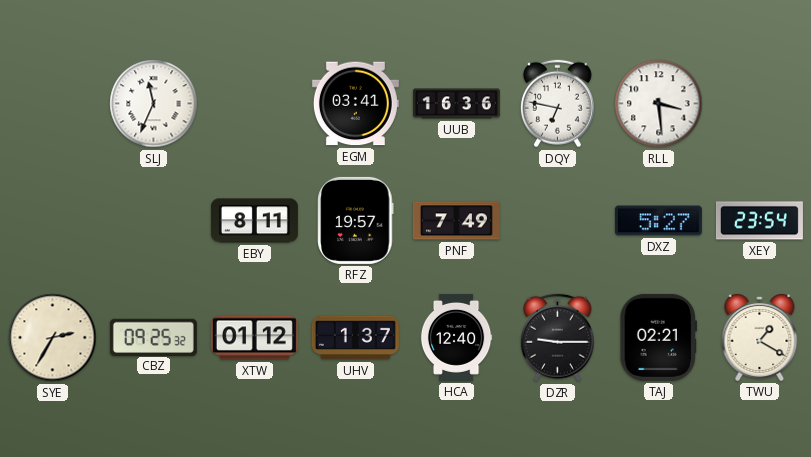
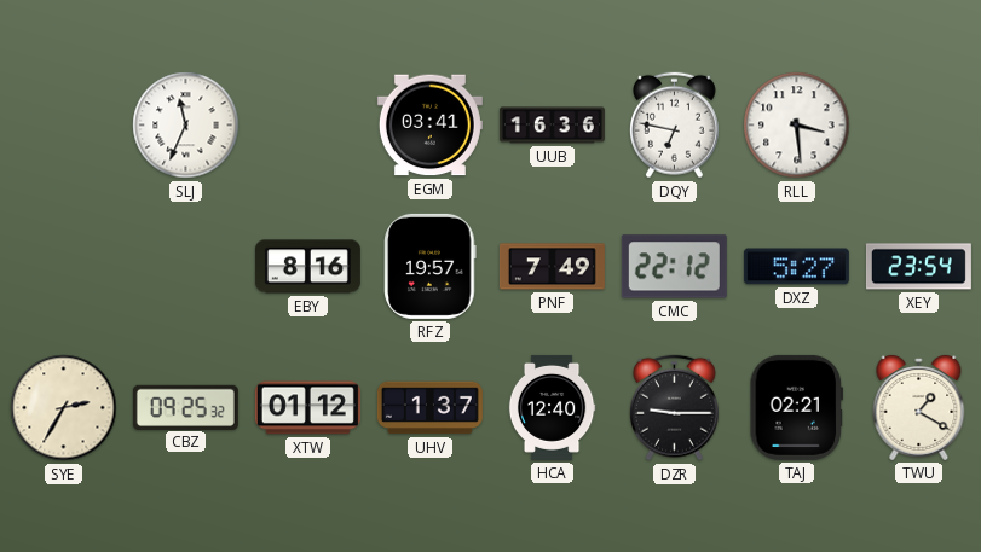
EBY: 8:11 -> 8:16
CMC: none -> 22:12
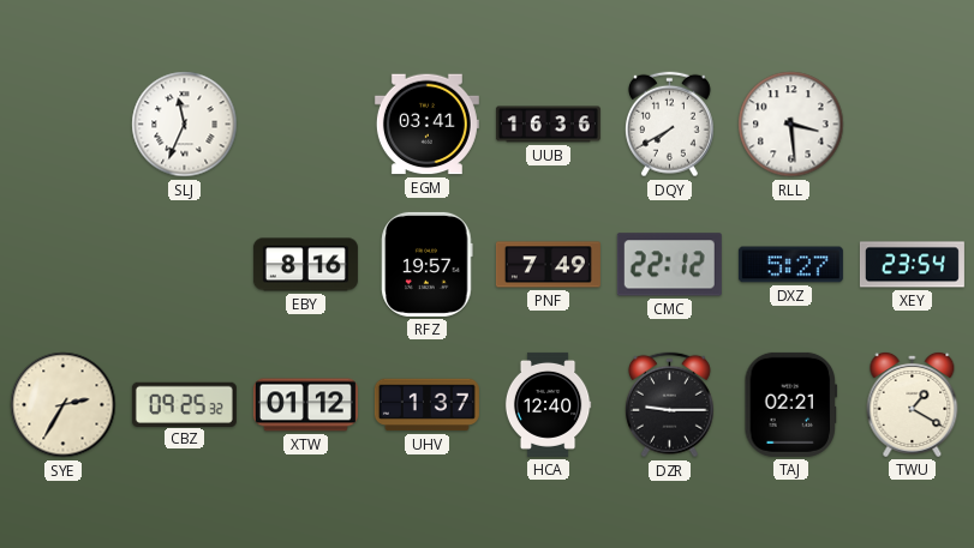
DQY: 6:47 -> 7:40
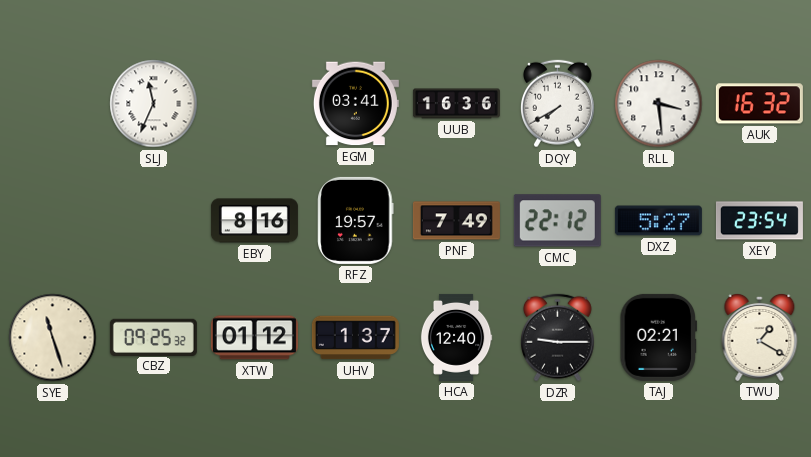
AUK: none -> 16:32
SYE: 2:35 -> 11:27
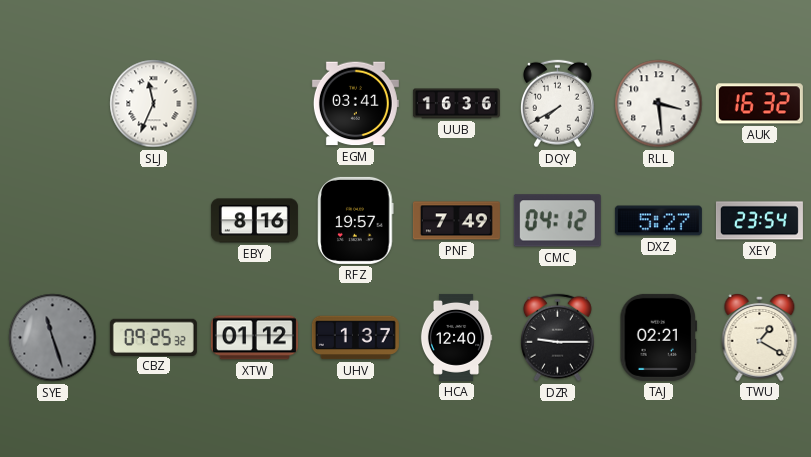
CMC: 22:12 -> 04:12
SYE dial: cream -> grey
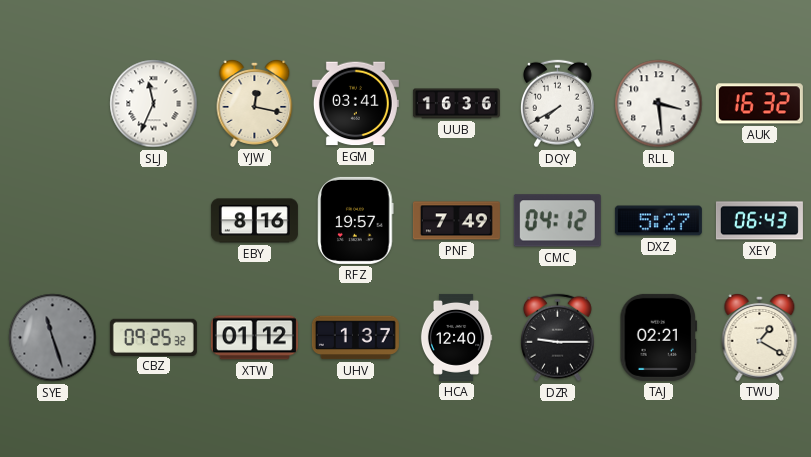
YJW: none -> 12:17
XEY: 23:54 -> 06:43
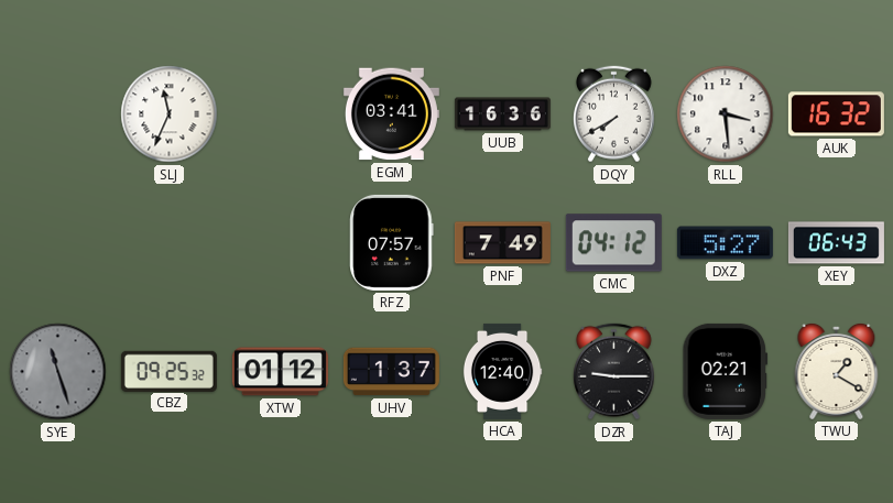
YJW: 12:17 -> none
EBY: 8:16 -> none
RFZ: 19:57 -> 07:57
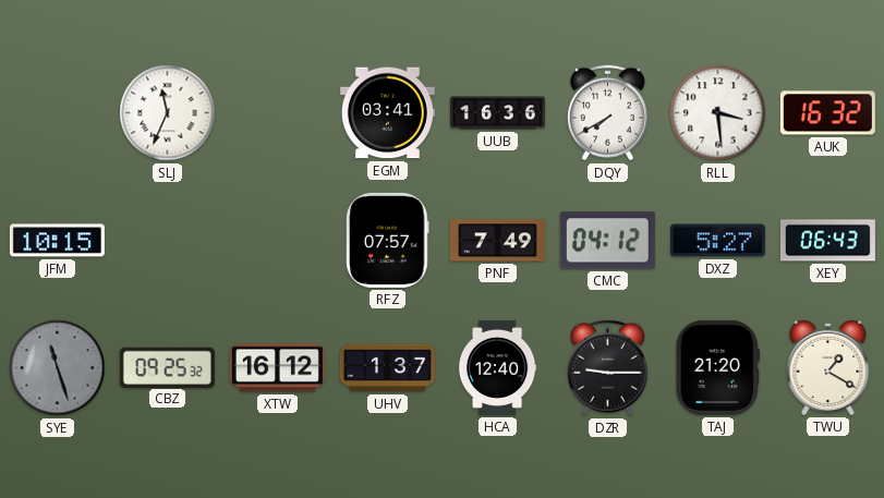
JFM: none -> 10:15
XTW: 01:12 -> 16:12
TAJ: 02:21 -> 21:20
